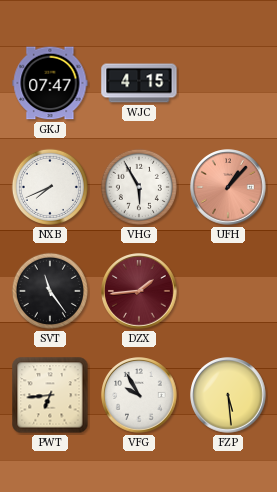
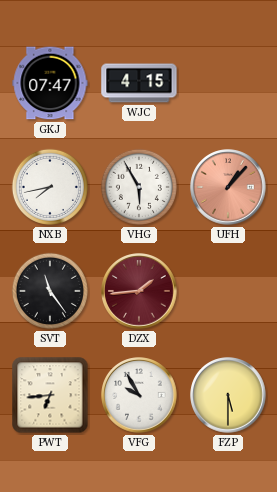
NXB: 7:41 -> 7:43
FZP: 5:29 -> 5:30
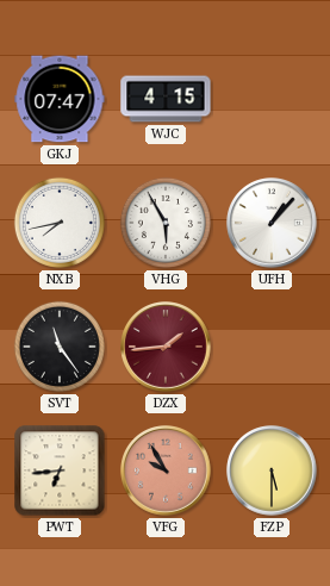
UFH dial: salmon -> white
VFG dial: white -> salmon
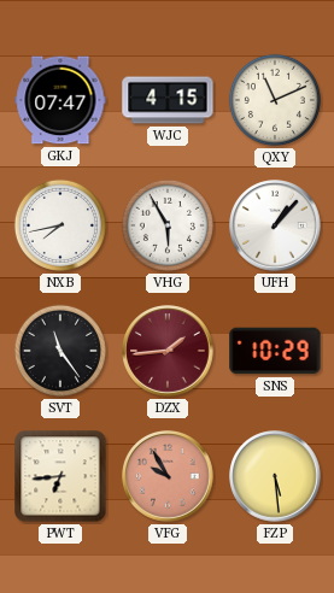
QXY: none -> 11:11
SNS: none -> 10:29
FZP: 5:30 -> 5:29
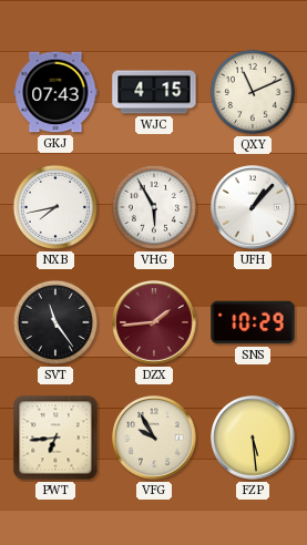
GKJ: 07:47 -> 07:43
VFG dial: salmon -> cream
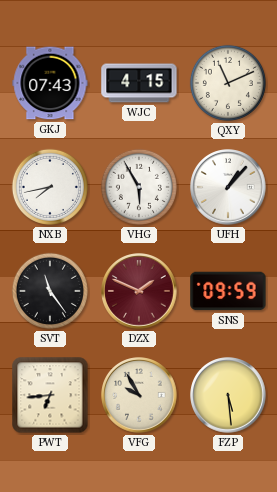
DZX: 1:44 -> 1:49
SNS: 10:29 -> 09:59
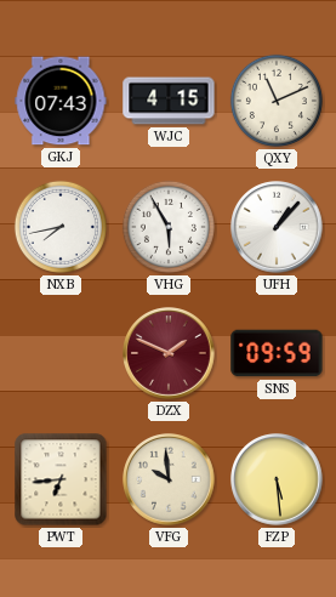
SVT: 11:24 -> none
VFG: 9:55 -> 9:59
